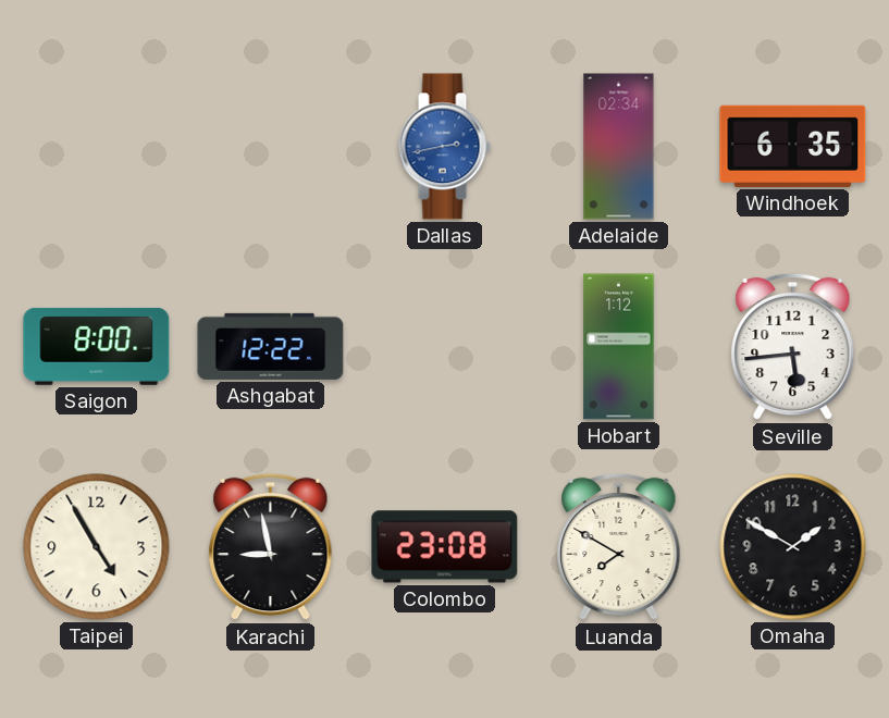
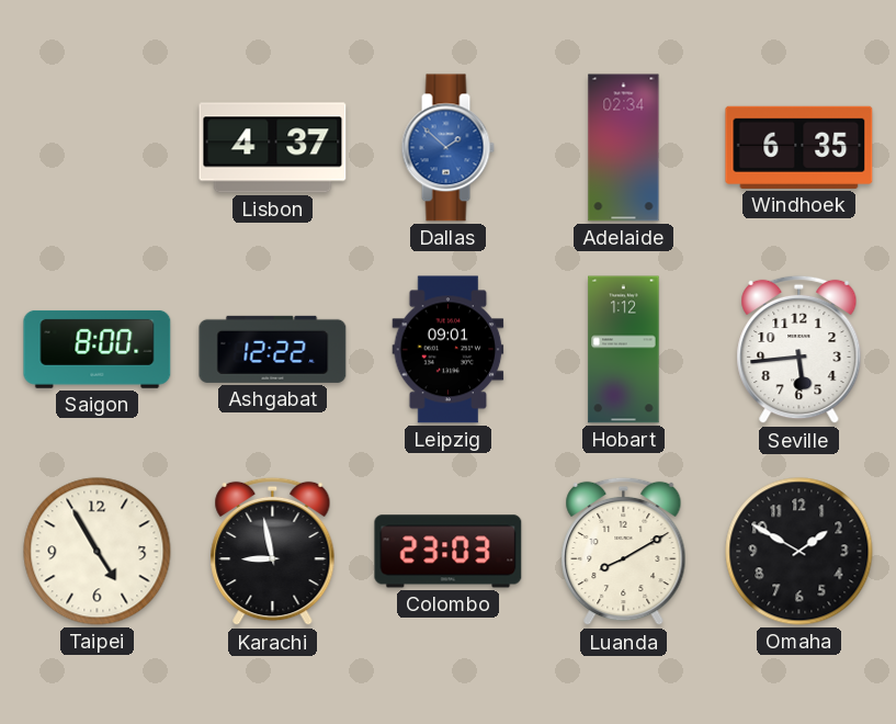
Lisbon: none -> 4:37
Dallas: 2:43 -> 1:52
Leipzig: none -> 09:01
Colombo: 23:08 -> 23:03
Luanda: 7:50 -> 8:10
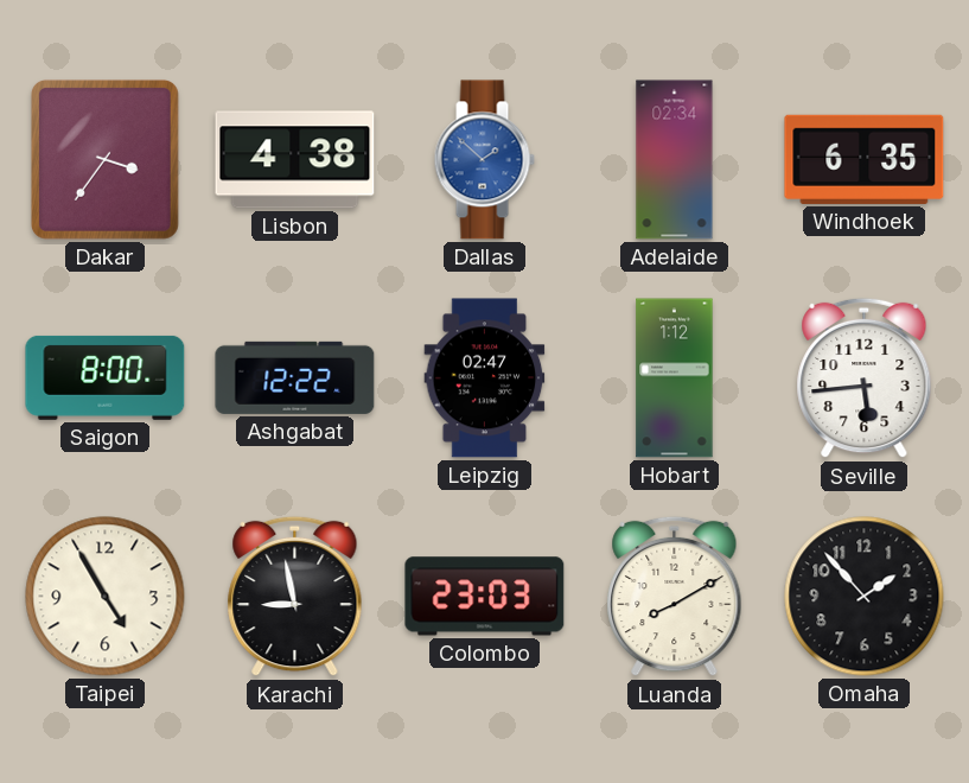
Dakar: none -> 3:36
Lisbon: 4:37 -> 4:38
Leipzig: 09:01 -> 02:47
Omaha: 1:50 -> 1:53
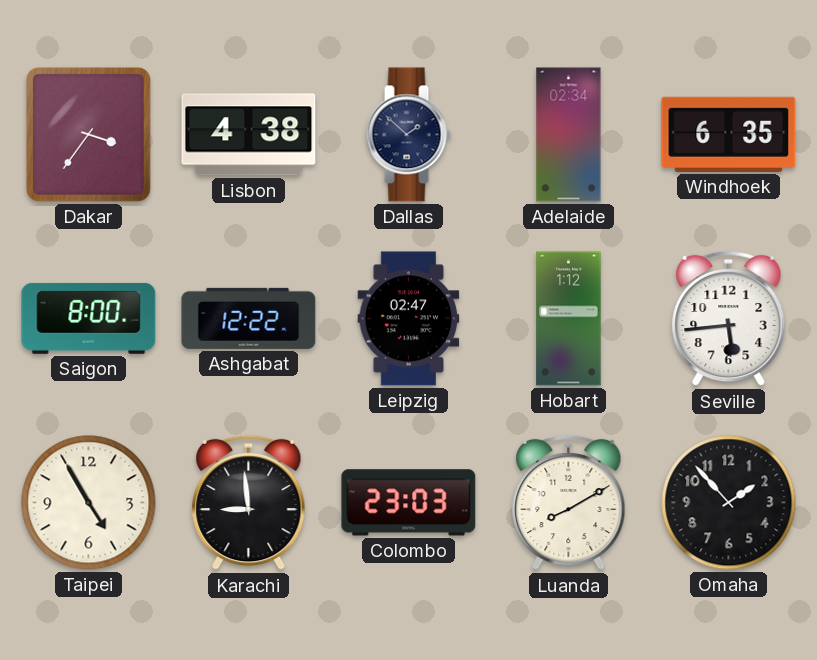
Dallas dial: blue -> navy
Karachi: 8:58 -> 8:59
